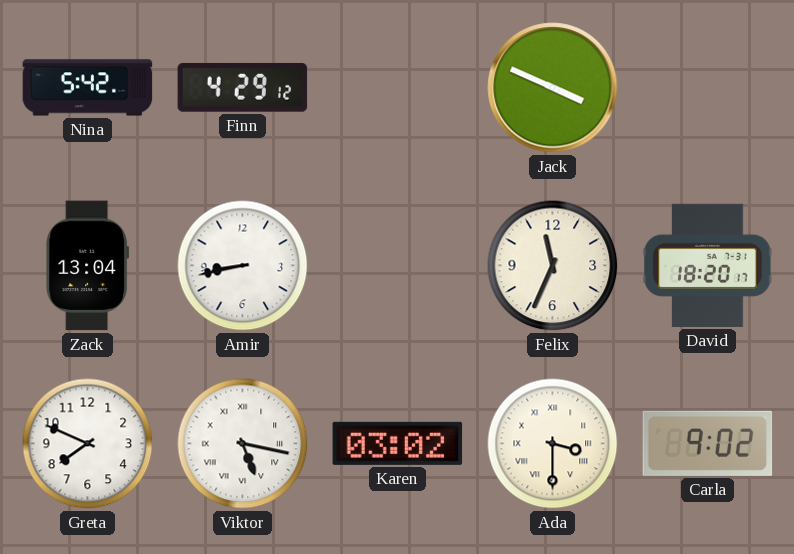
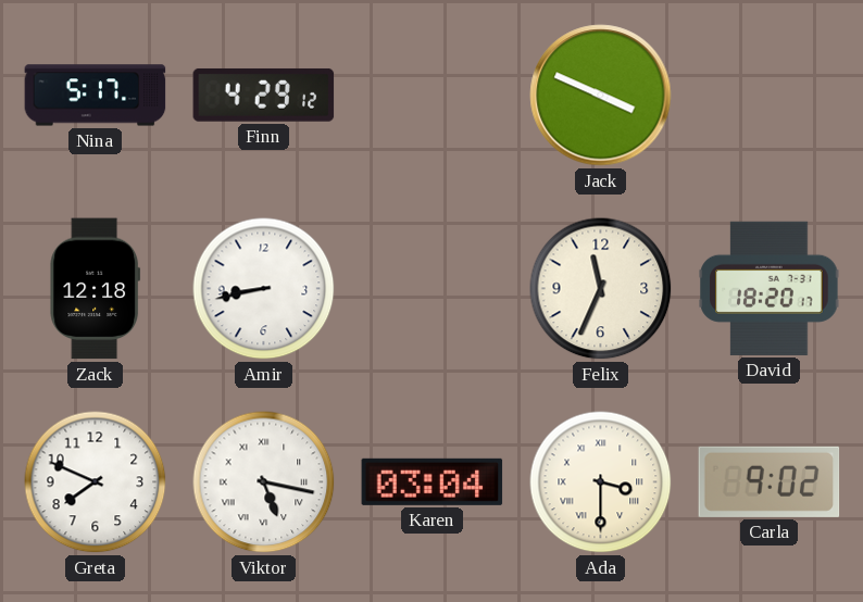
Nina: 5:42 -> 5:17
Zack: 13:04 -> 12:18
Karen: 03:02 -> 03:04
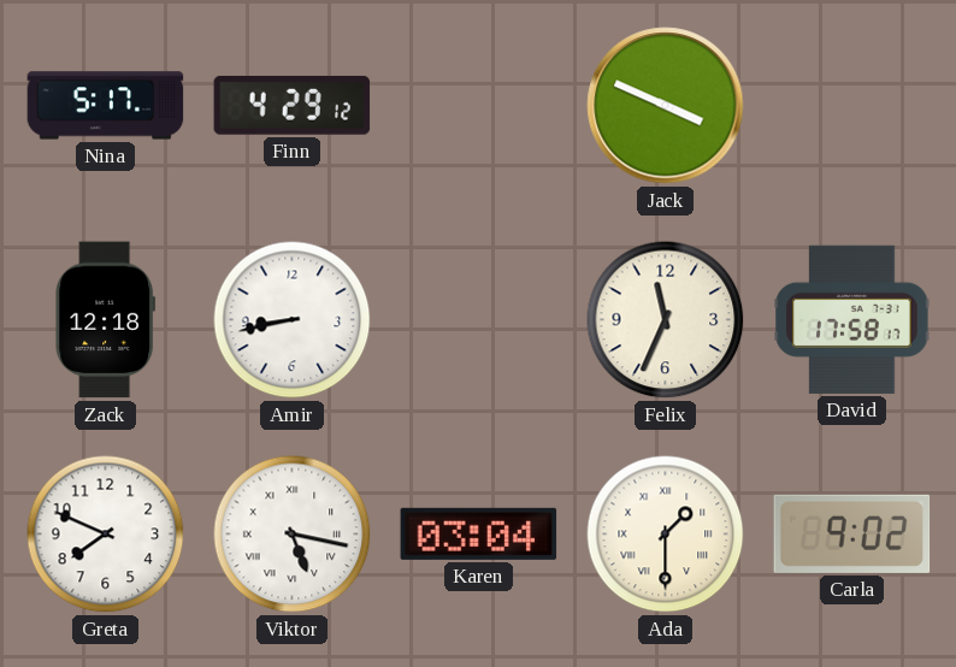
David: 18:20 -> 17:58
Ada: 3:30 -> 1:30
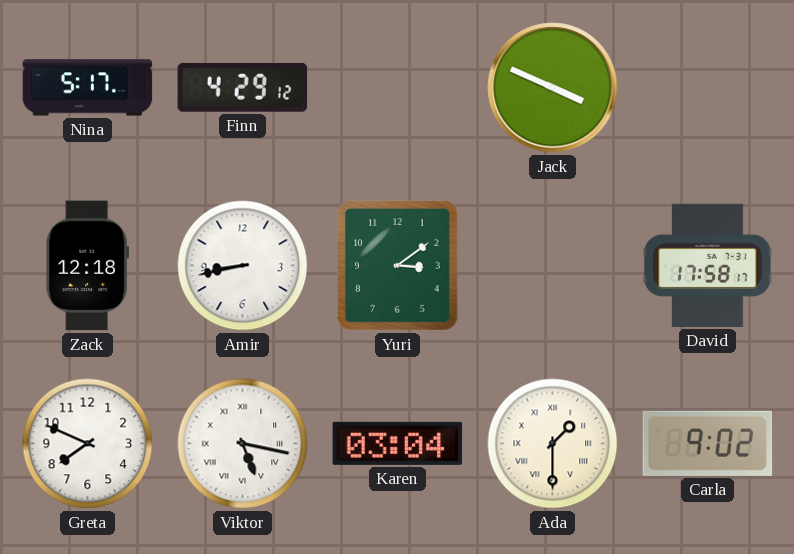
Yuri: none -> 3:09
Felix: 11:34 -> none
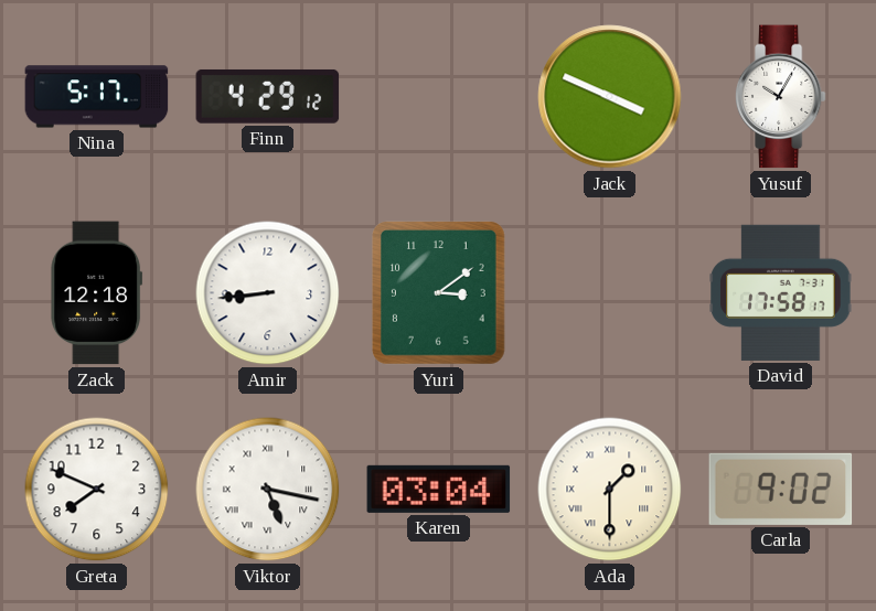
Yusuf: none -> 10:05
Amir: 8:43 -> 8:44
